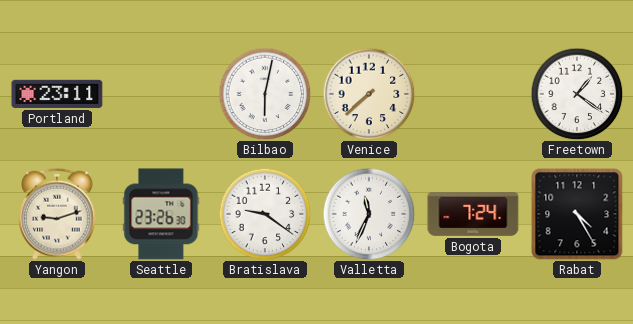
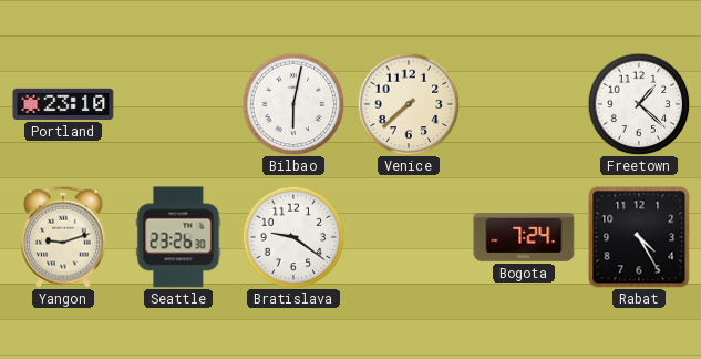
Portland: 23:11 -> 23:10
Freetown: 1:21 -> 1:22
Valletta: 11:34 -> none
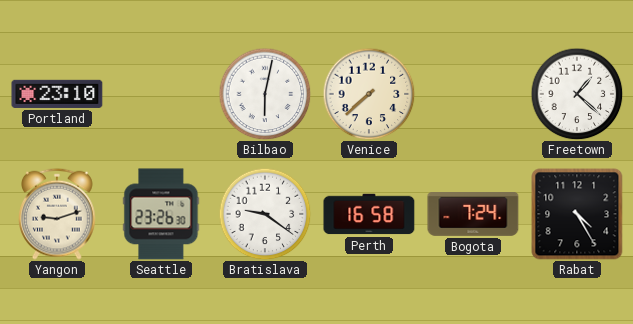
Perth: none -> 16:58
